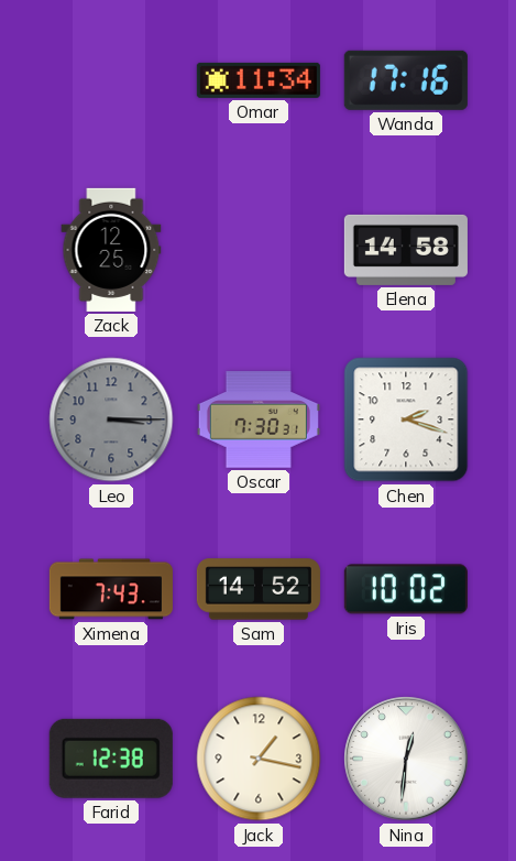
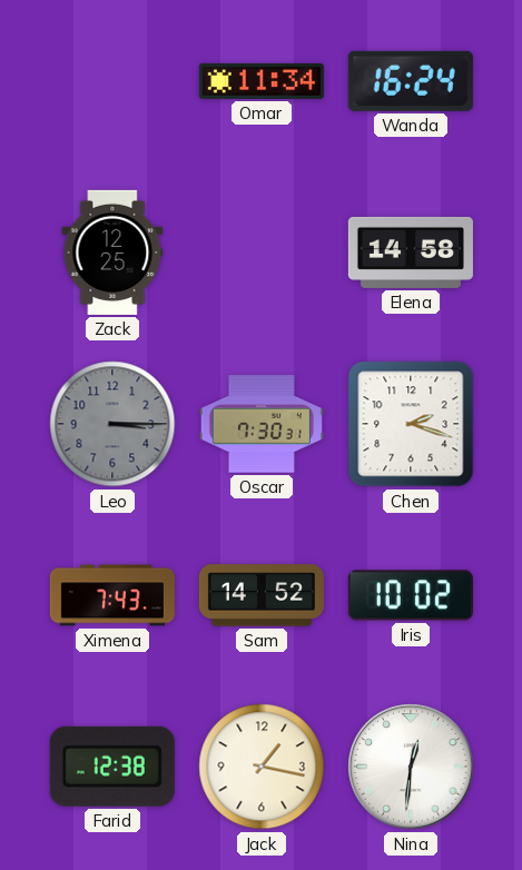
Wanda: 17:16 -> 16:24
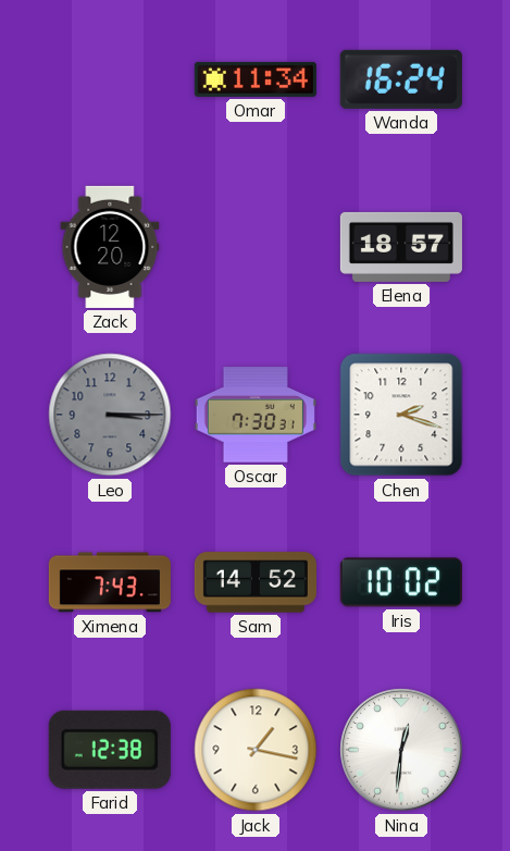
Zack: 12:25 -> 12:20
Elena: 14:58 -> 18:57
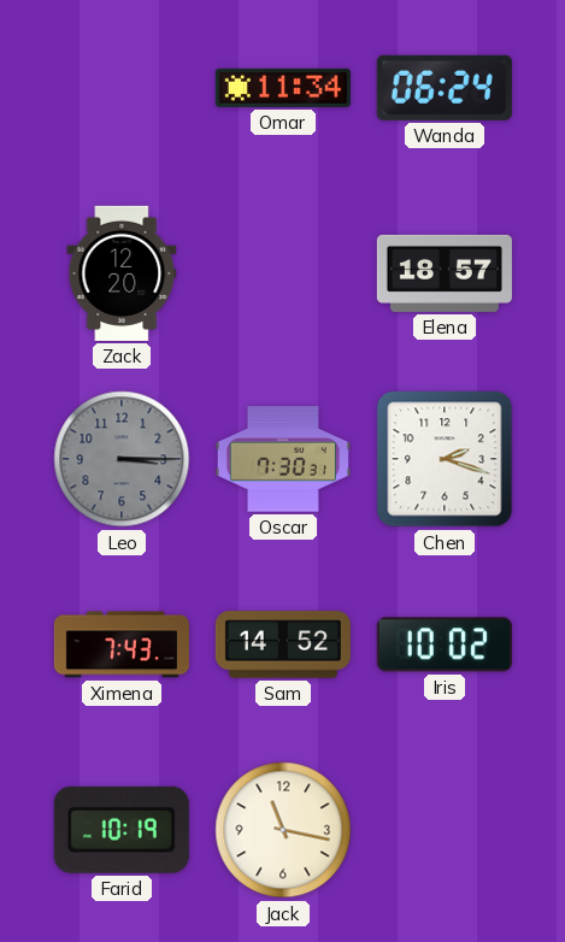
Wanda: 16:24 -> 06:24
Farid: 12:38 -> 10:19
Jack: 1:17 -> 11:17
Nina: 12:31 -> none
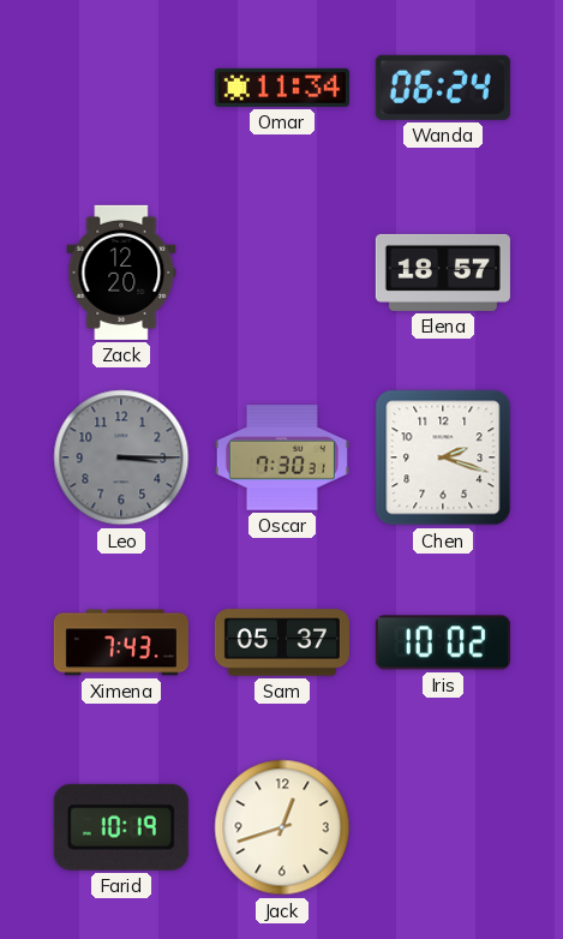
Sam: 14:52 -> 05:37
Jack: 11:17 -> 12:42
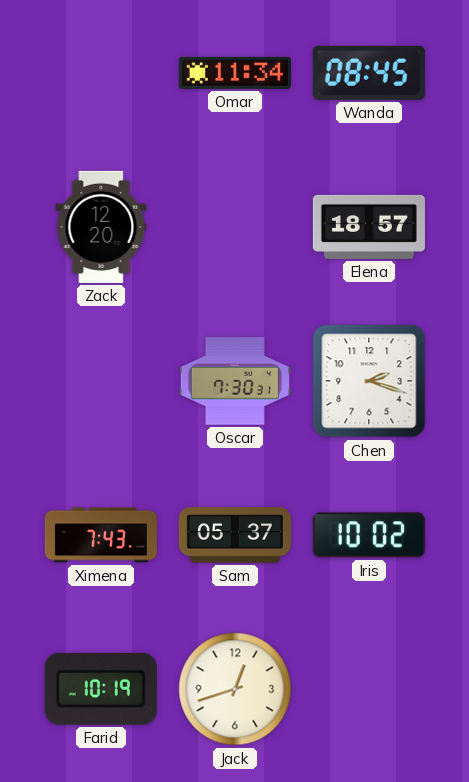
Wanda: 06:24 -> 08:45
Leo: 3:15 -> none
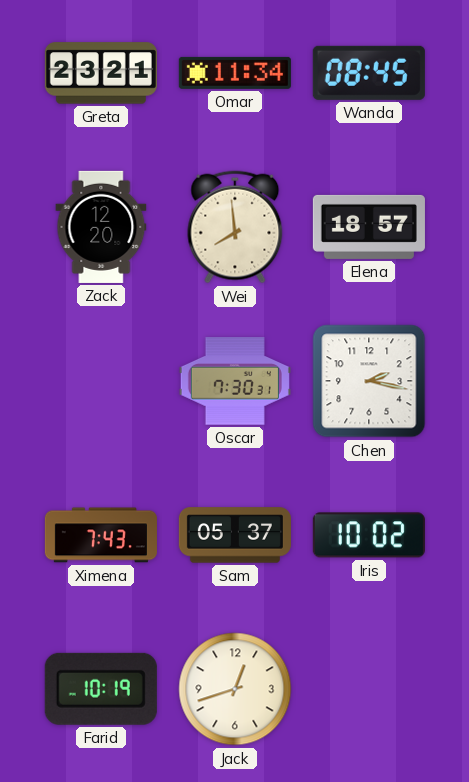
Greta: none -> 23:21
Wei: none -> 7:59
Chen: 2:18 -> 2:17
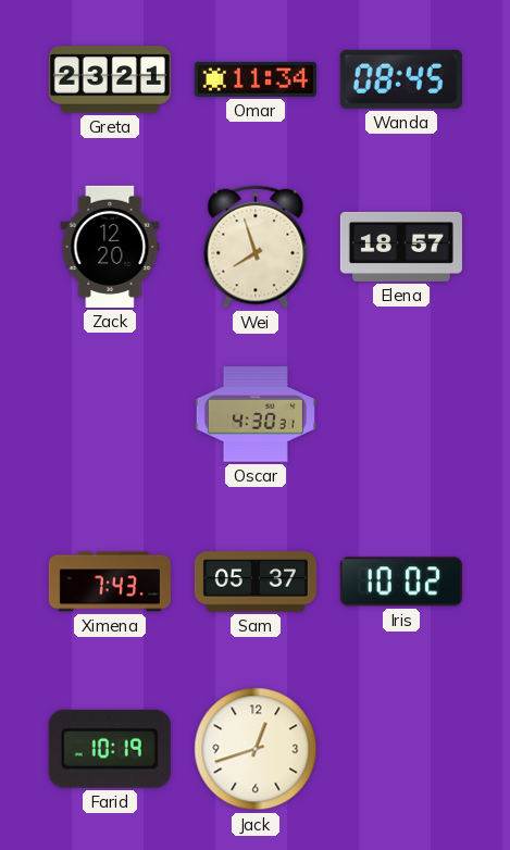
Wei: 7:59 -> 7:57
Oscar: 7:30 -> 4:30
Chen: 2:17 -> none
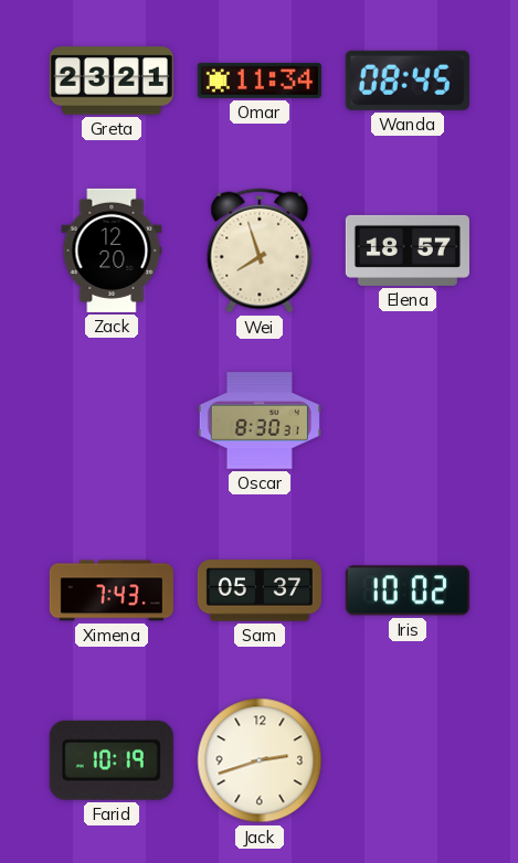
Oscar: 4:30 -> 8:30
Jack: 12:42 -> 2:42
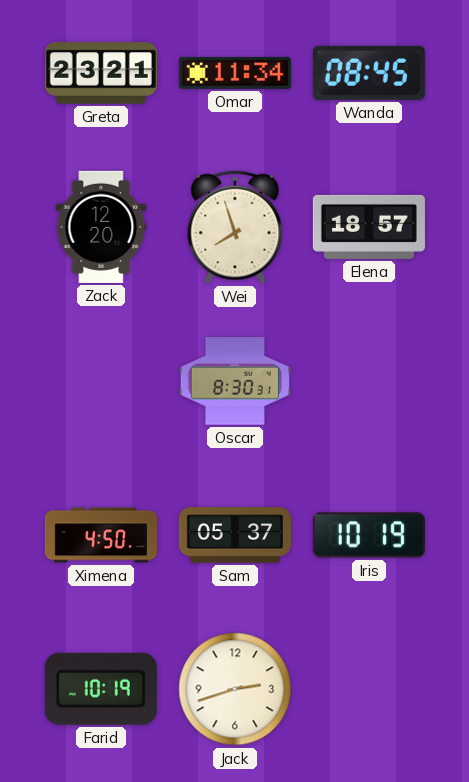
Ximena: 7:43 -> 4:50
Iris: 10:02 -> 10:19
